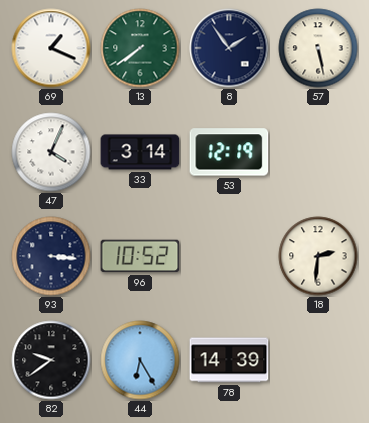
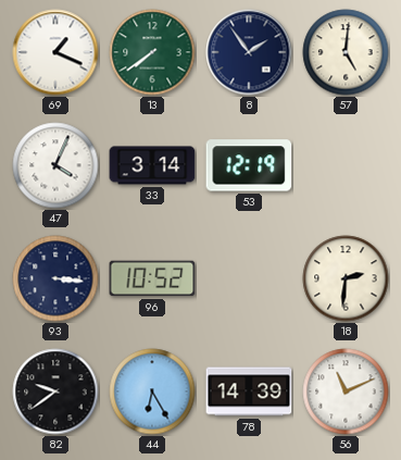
57: 5:28 -> 5:01
56: none -> 11:11
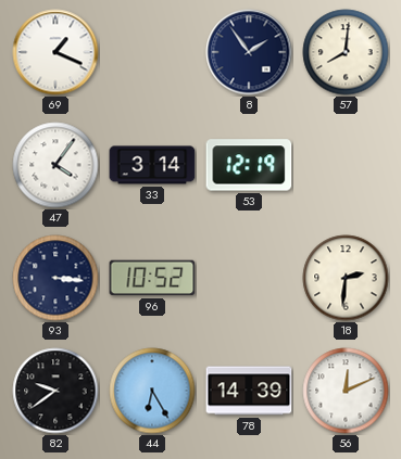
13: 7:39 -> none
57: 5:01 -> 8:01
47: 4:04 -> 4:06
56: 11:11 -> 12:11
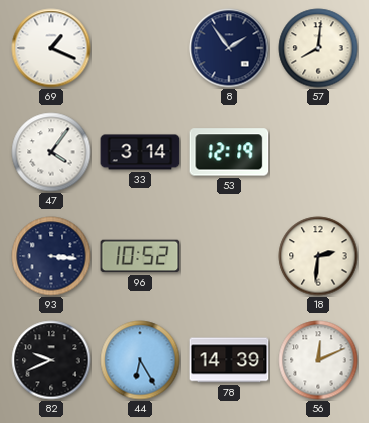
82: 9:39 -> 9:41
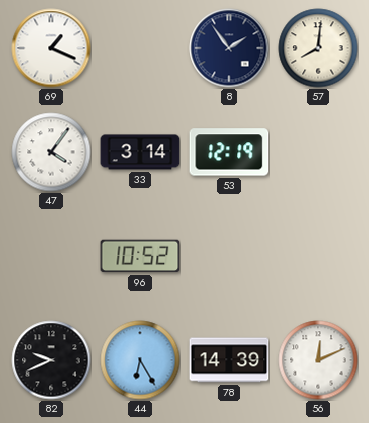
93: 3:16 -> none
18: 2:31 -> none
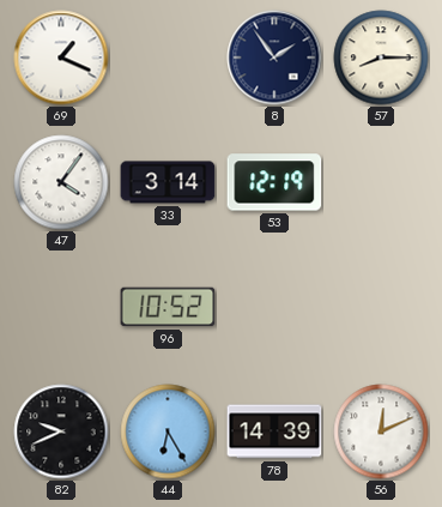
57: 8:01 -> 8:15
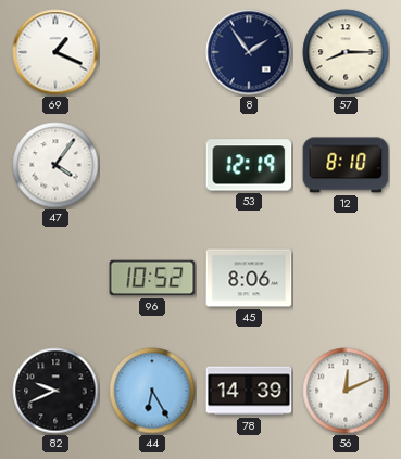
33: 3:14 -> none
12: none -> 8:10
45: none -> 8:06
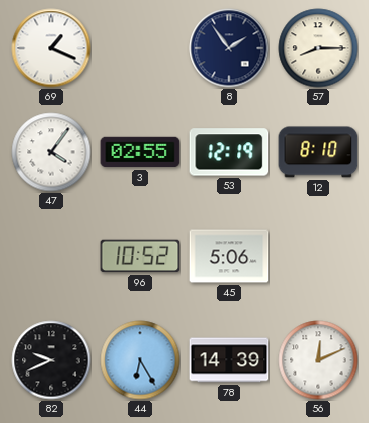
3: none -> 02:55
45: 8:06 -> 5:06
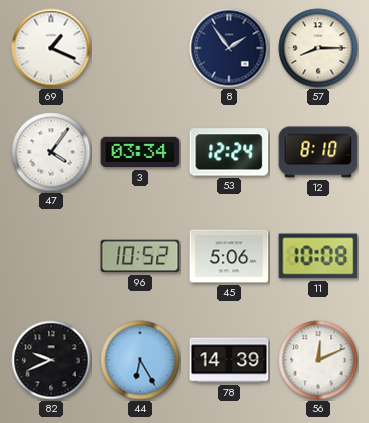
3: 02:55 -> 03:34
53: 12:19 -> 12:24
11: none -> 10:08
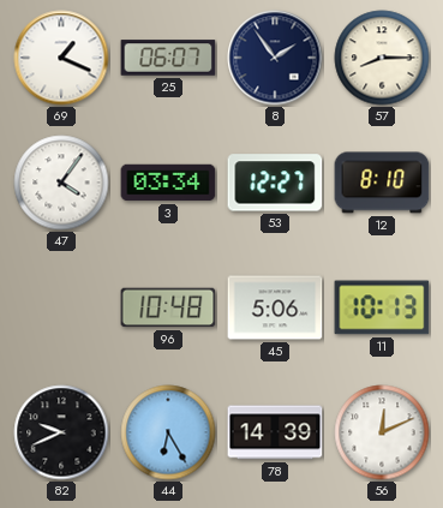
25: none -> 06:07
53: 12:24 -> 12:27
96: 10:52 -> 10:48
11: 10:08 -> 10:13
